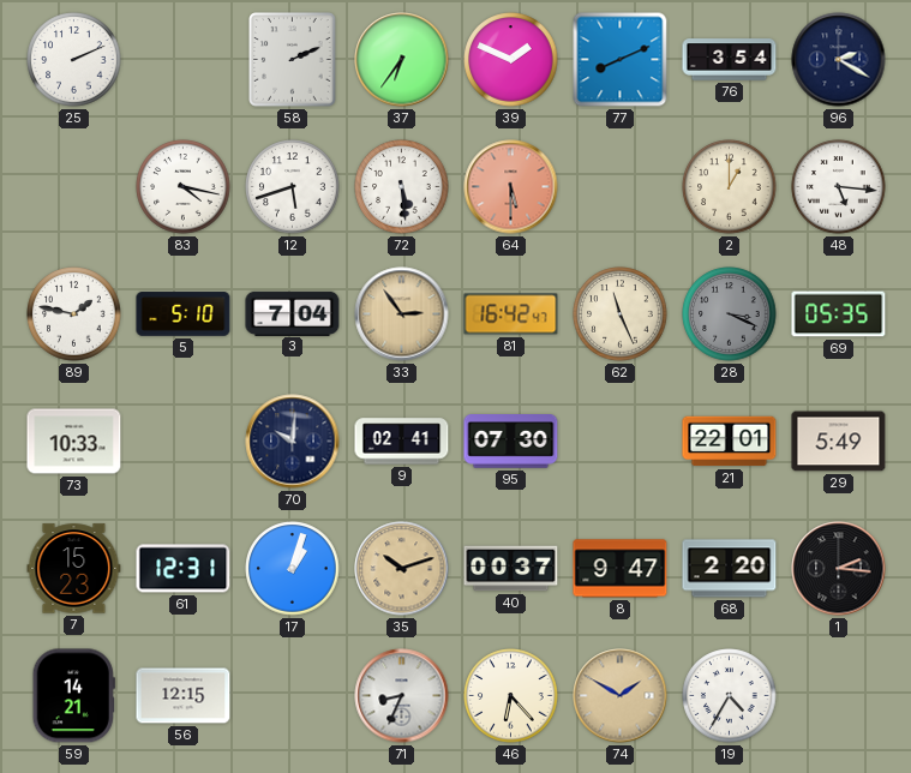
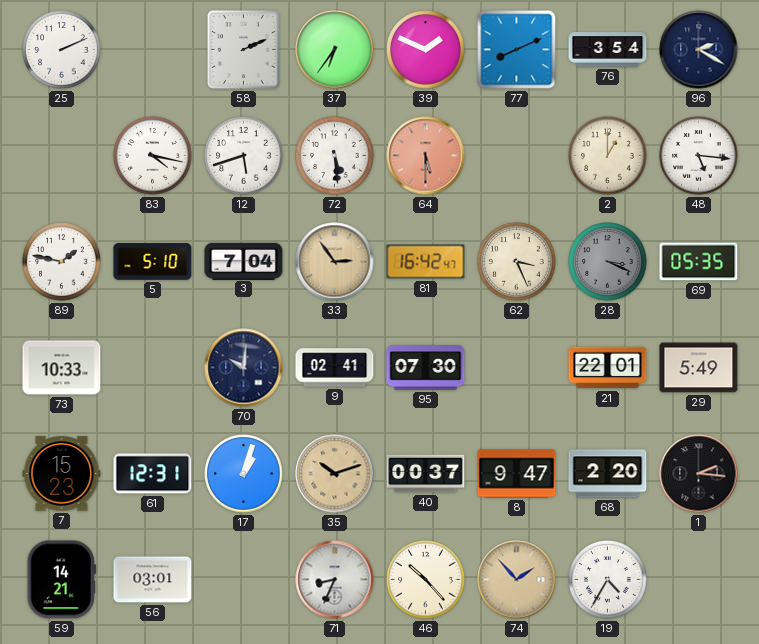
62: 11:26 -> 3:26
56: 12:15 -> 03:01
46: 6:23 -> 10:23
74: 1:50 -> 1:53
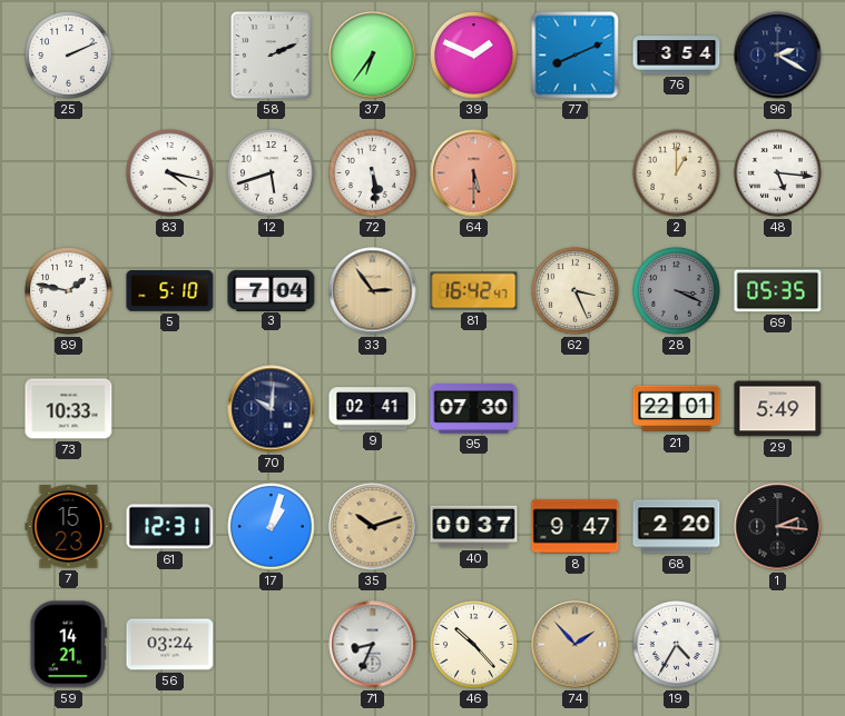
56: 03:01 -> 03:24
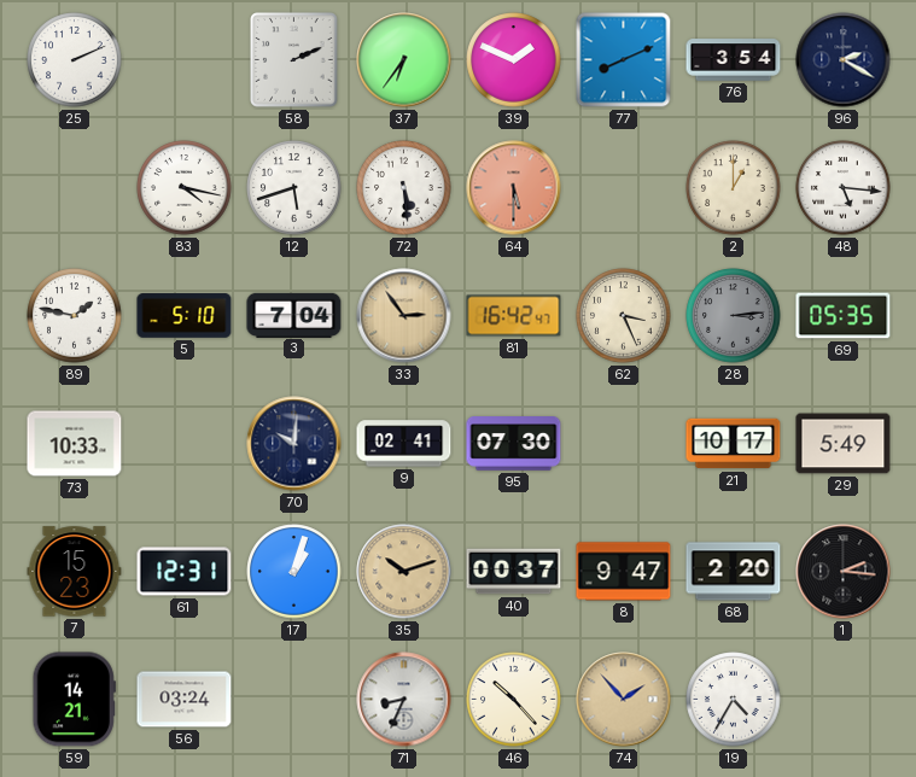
28: 3:19 -> 3:14
21: 22:01 -> 10:17
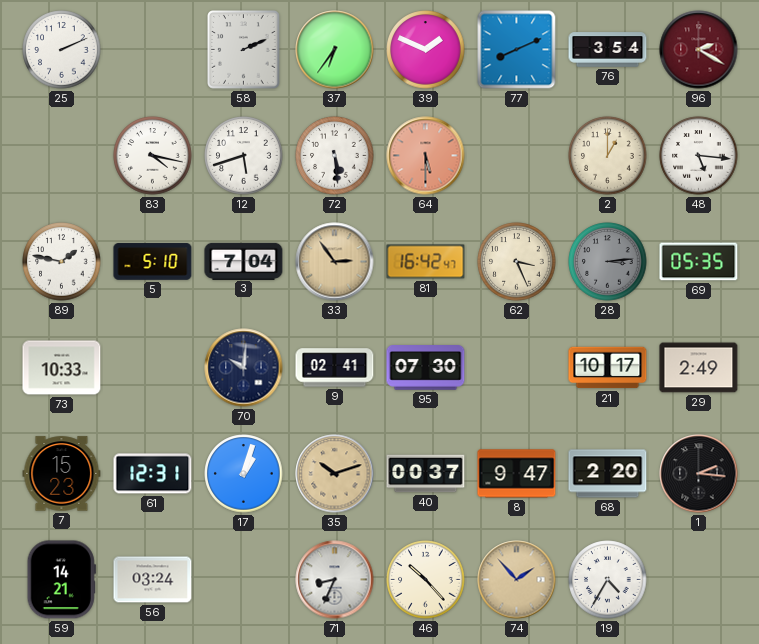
96 dial: navy -> burgundy
29: 5:49 -> 2:49
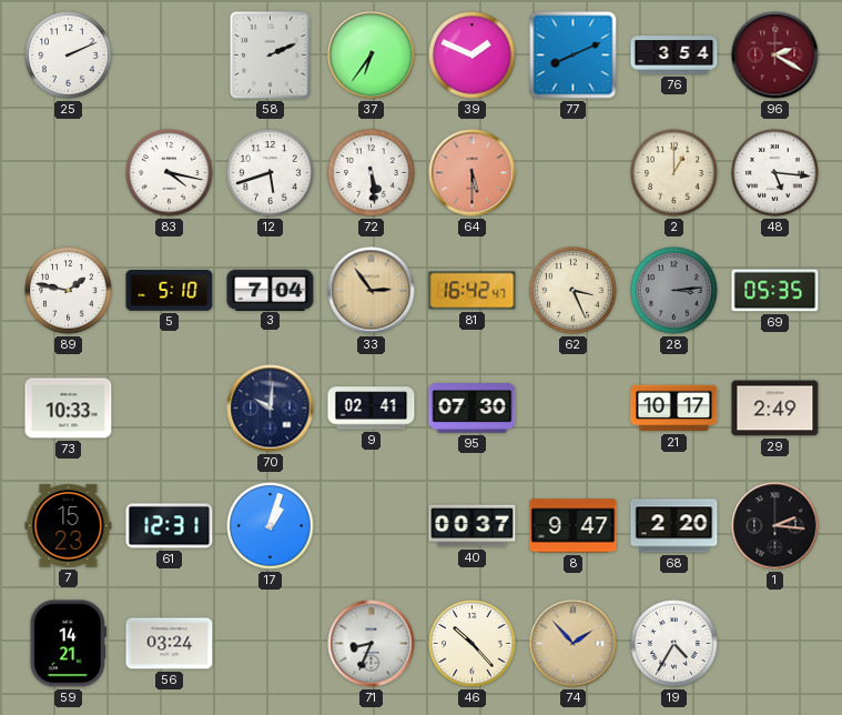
35: 10:12 -> none
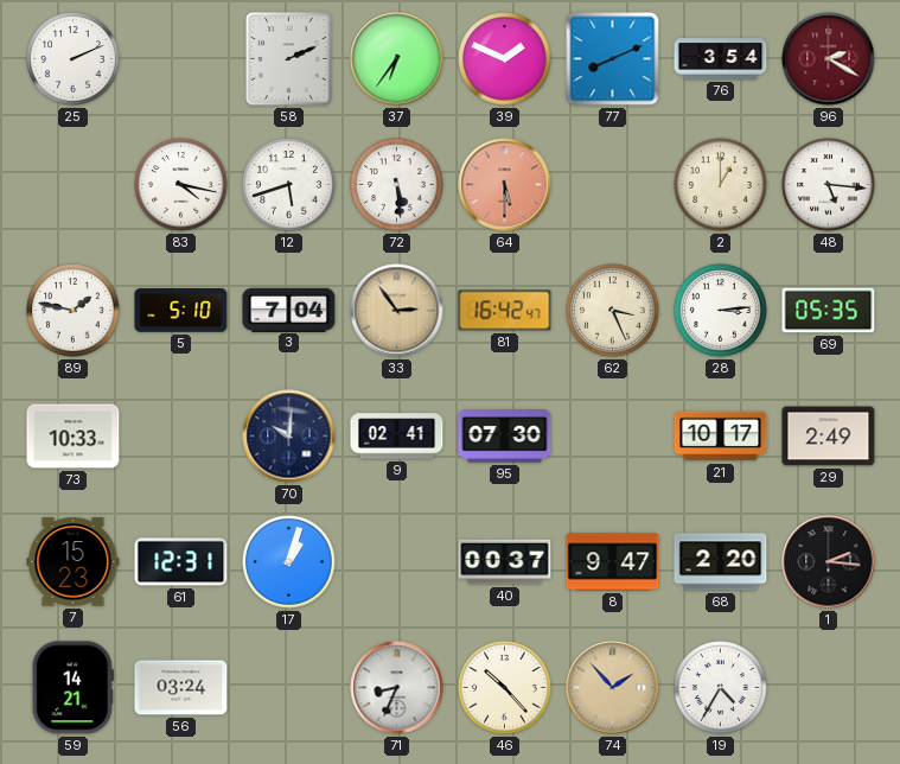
28 dial: grey -> white
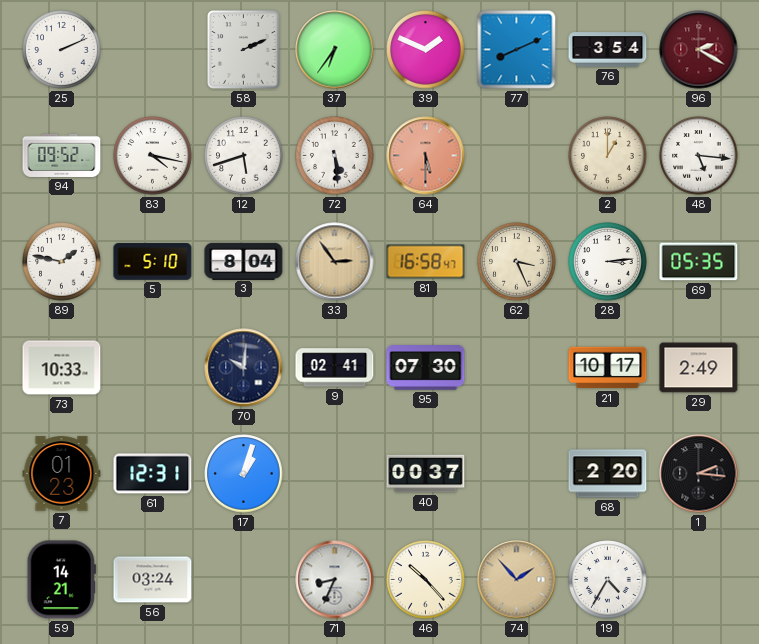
94: none -> 09:52
3: 7:04 -> 8:04
81: 16:42 -> 16:58
7: 15:23 -> 01:23
8: 9:47 -> none
